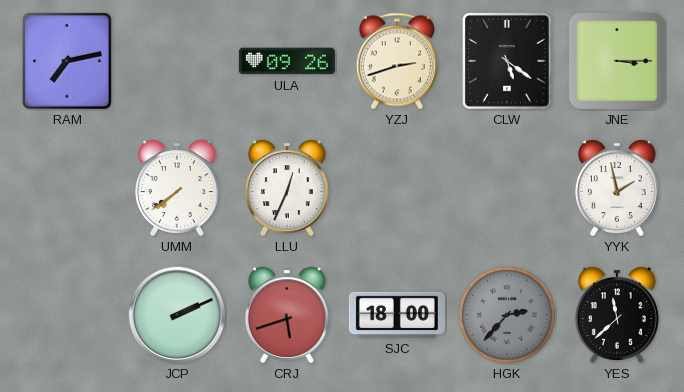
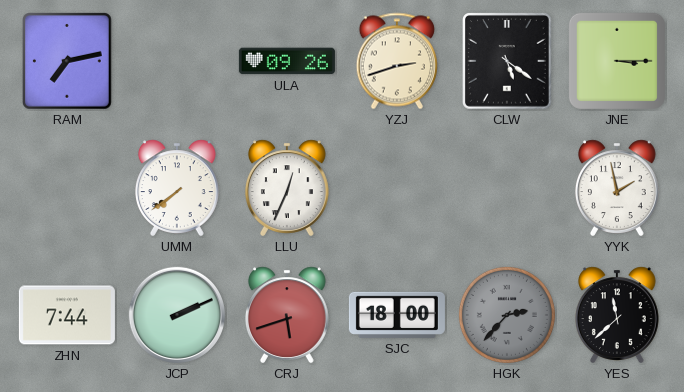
ZHN: none -> 7:44
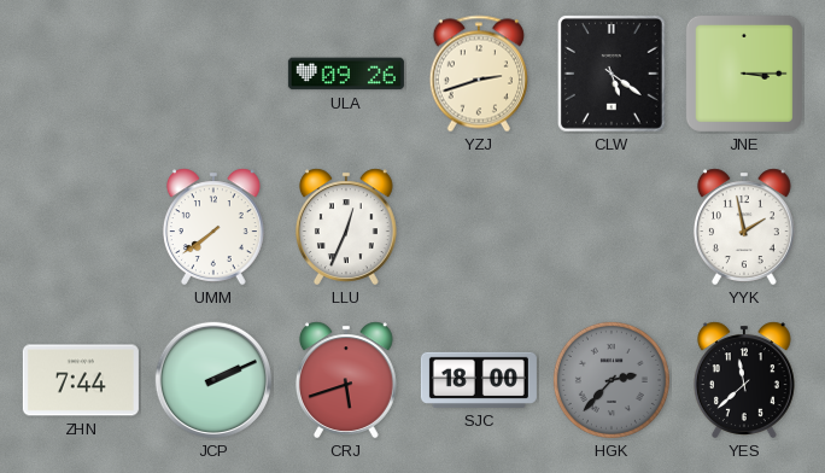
RAM: 7:13 -> none
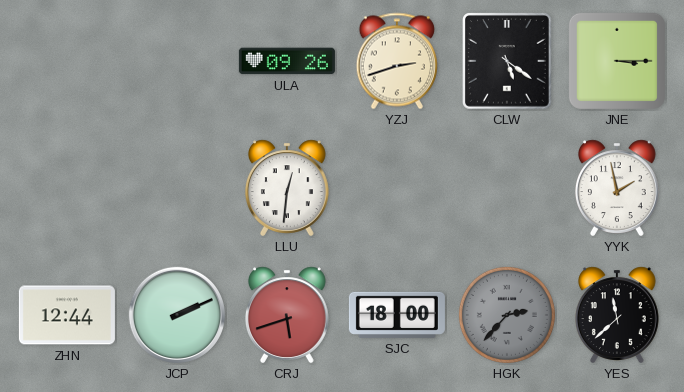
UMM: 7:39 -> none
LLU: 12:34 -> 12:31
ZHN: 7:44 -> 12:44
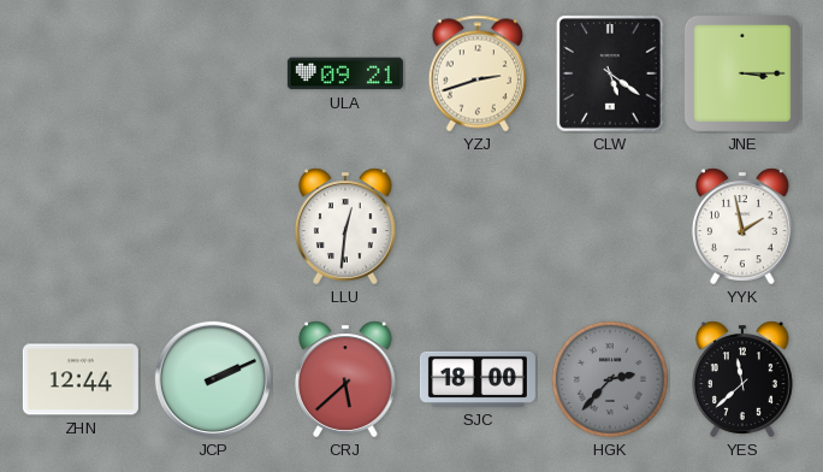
ULA: 09:26 -> 09:21
CRJ: 5:42 -> 5:38
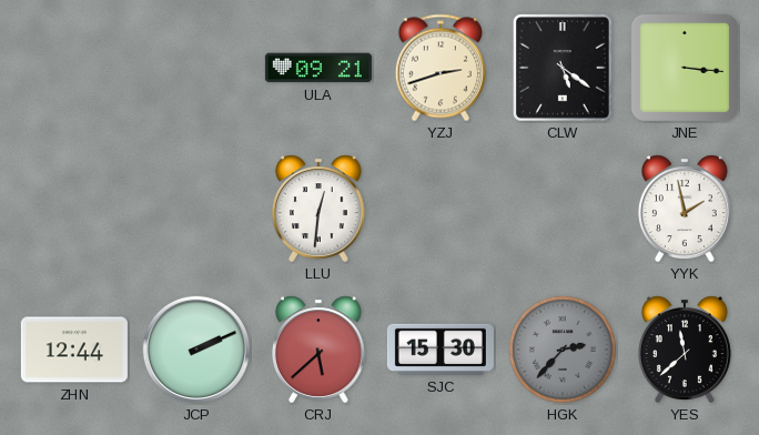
JNE: 3:15 -> 3:16
SJC: 18:00 -> 15:30
